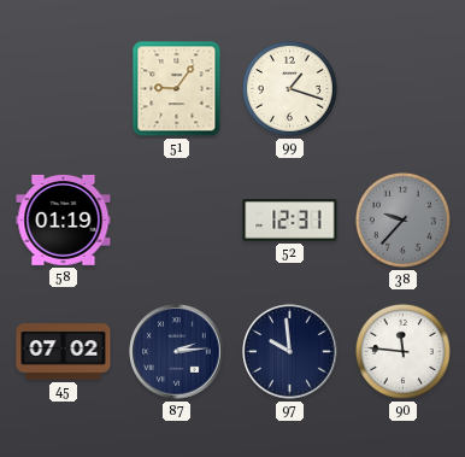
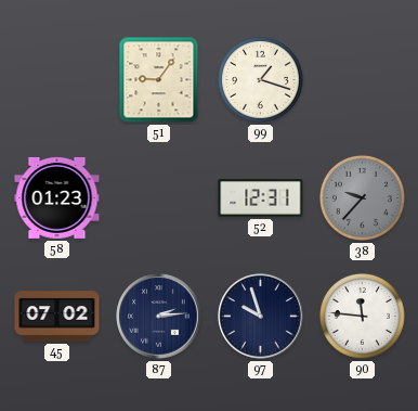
58: 01:19 -> 01:23
97: 9:59 -> 9:57
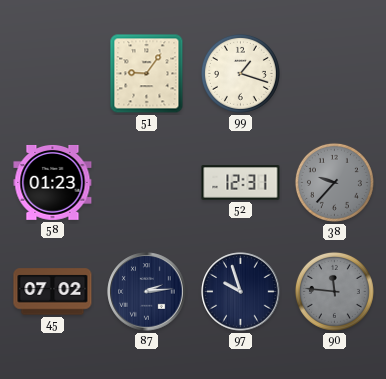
90 dial: white -> grey
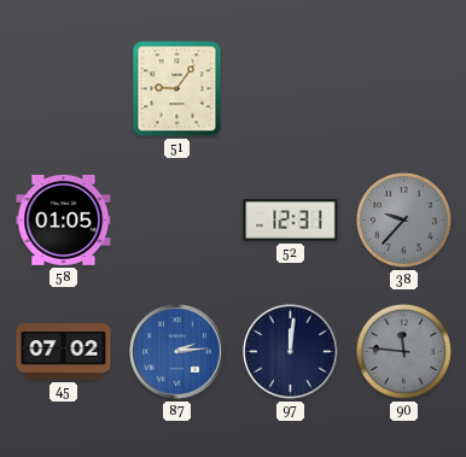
99: 1:18 -> none
58: 01:23 -> 01:05
87 dial: navy -> blue
97: 9:57 -> 12:01
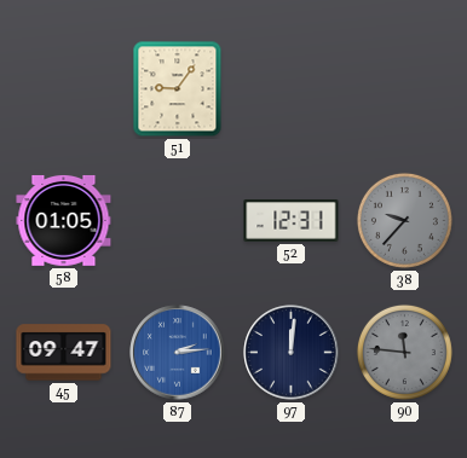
45: 07:02 -> 09:47
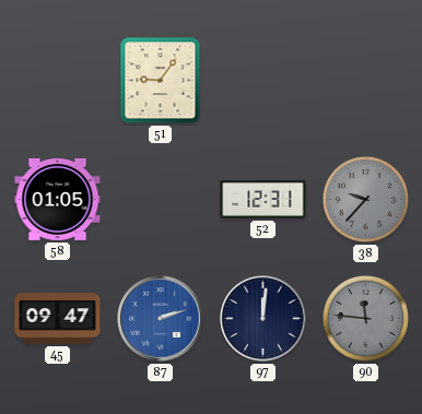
87: 2:14 -> 2:12
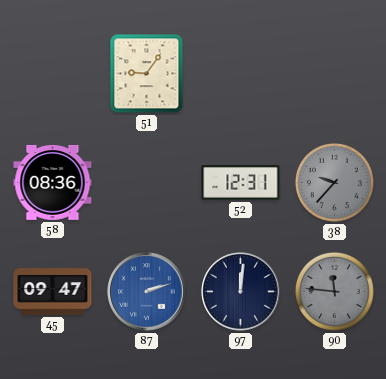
58: 01:05 -> 08:36
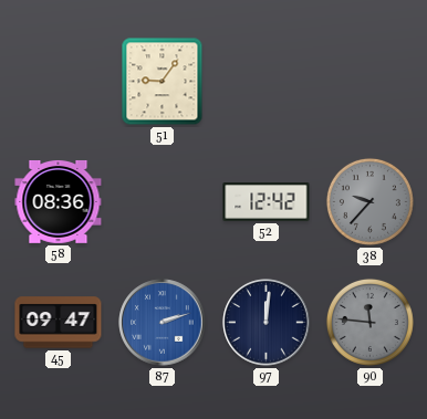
52: 12:31 -> 12:42
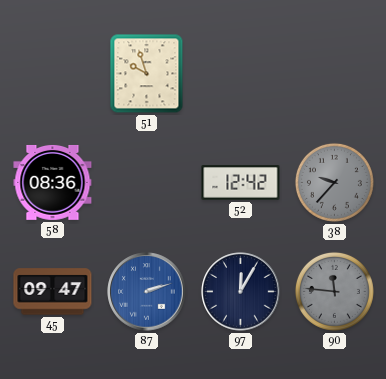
51: 9:06 -> 9:57
97: 12:01 -> 12:05
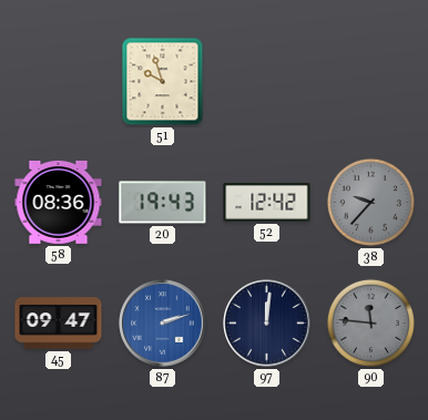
20: none -> 19:43
97: 12:05 -> 12:01
